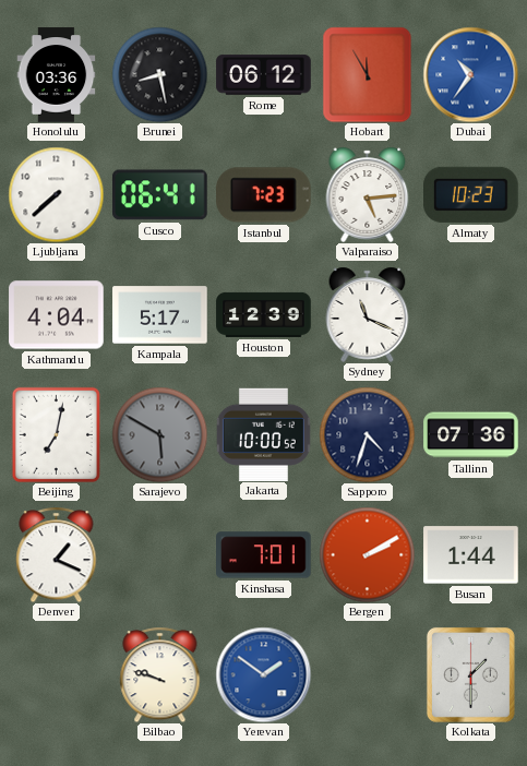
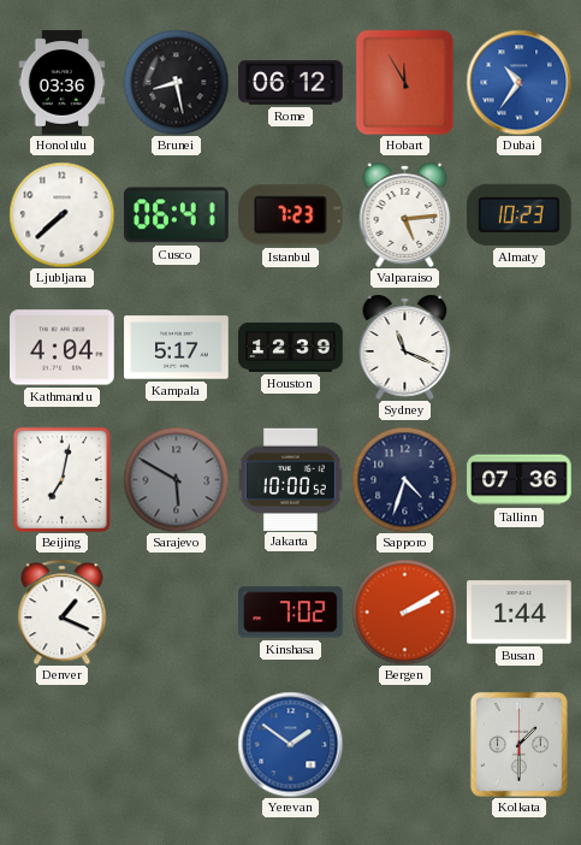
Kinshasa: 7:01 -> 7:02
Bilbao: 9:48 -> none
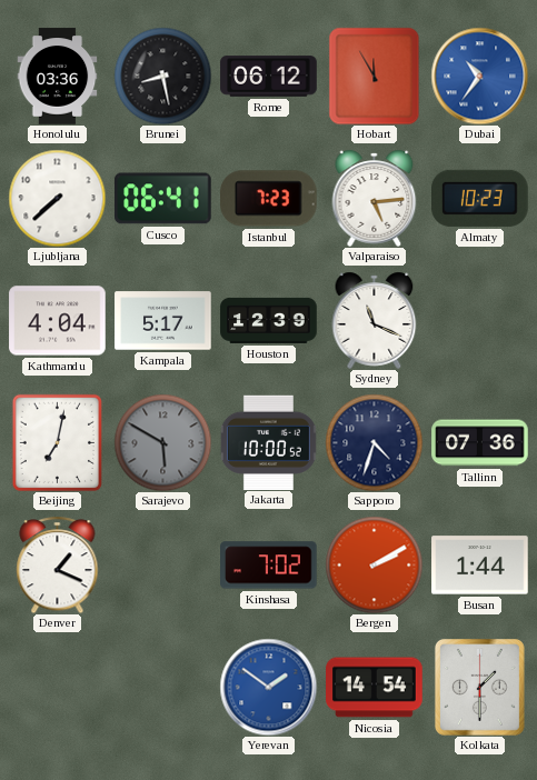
Nicosia: none -> 14:54
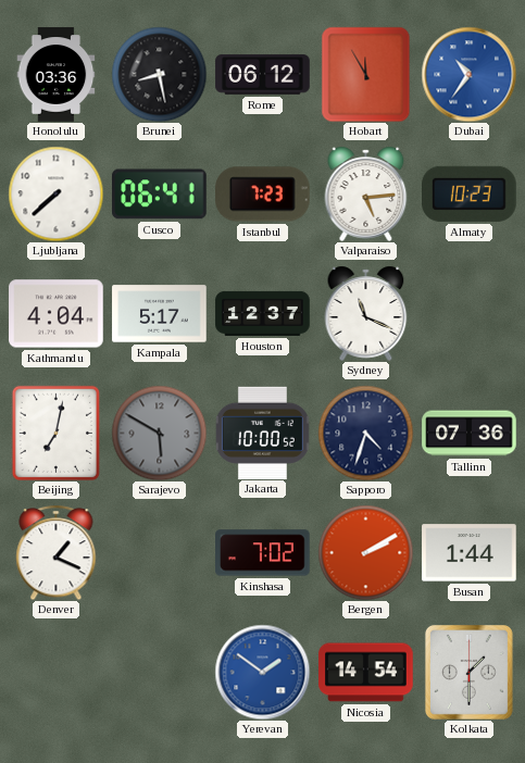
Houston: 12:39 -> 12:37
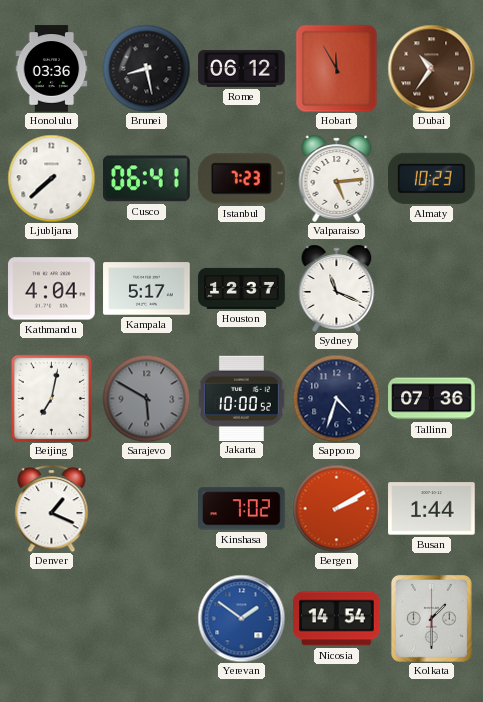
Dubai dial: blue -> brown
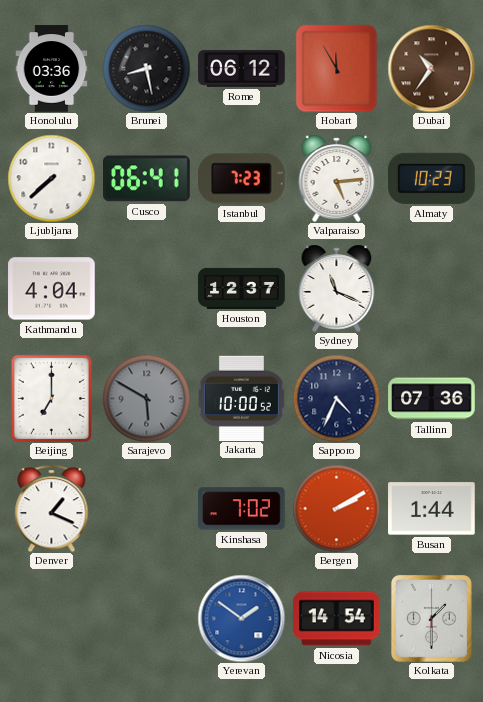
Kampala: 5:17 -> none
Beijing: 7:02 -> 7:00
Sapporo: 4:33 -> 4:34
